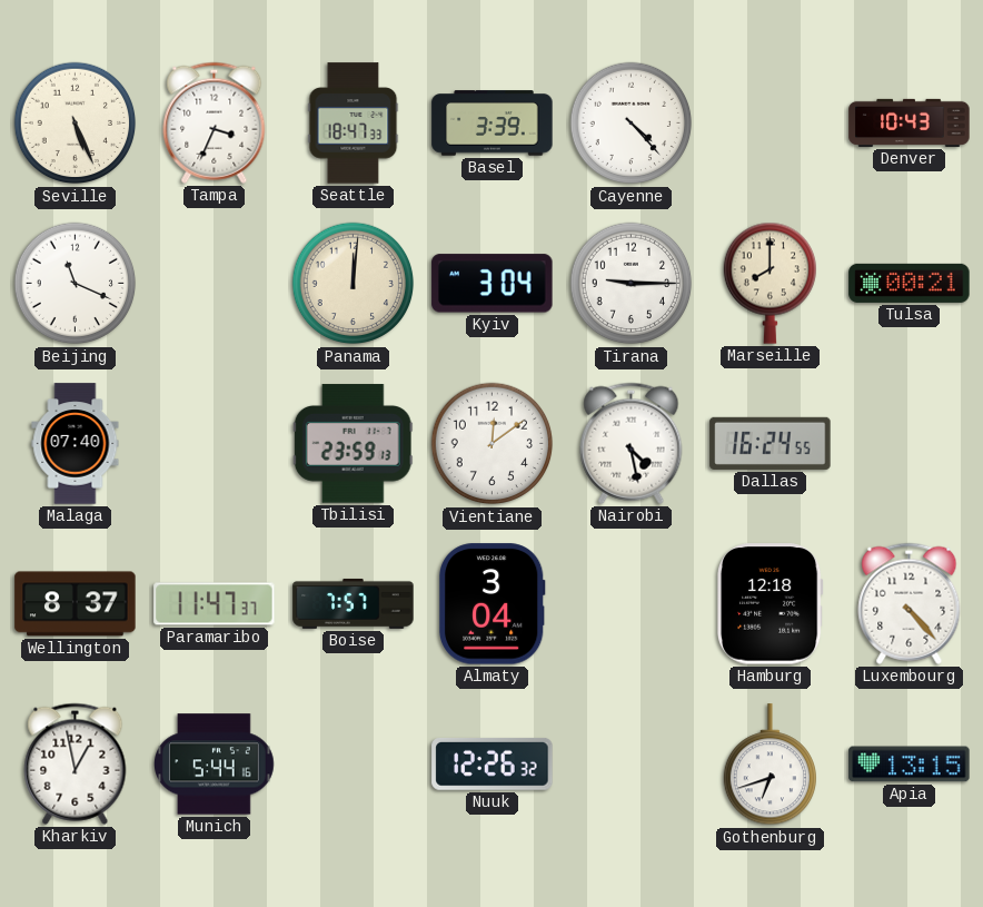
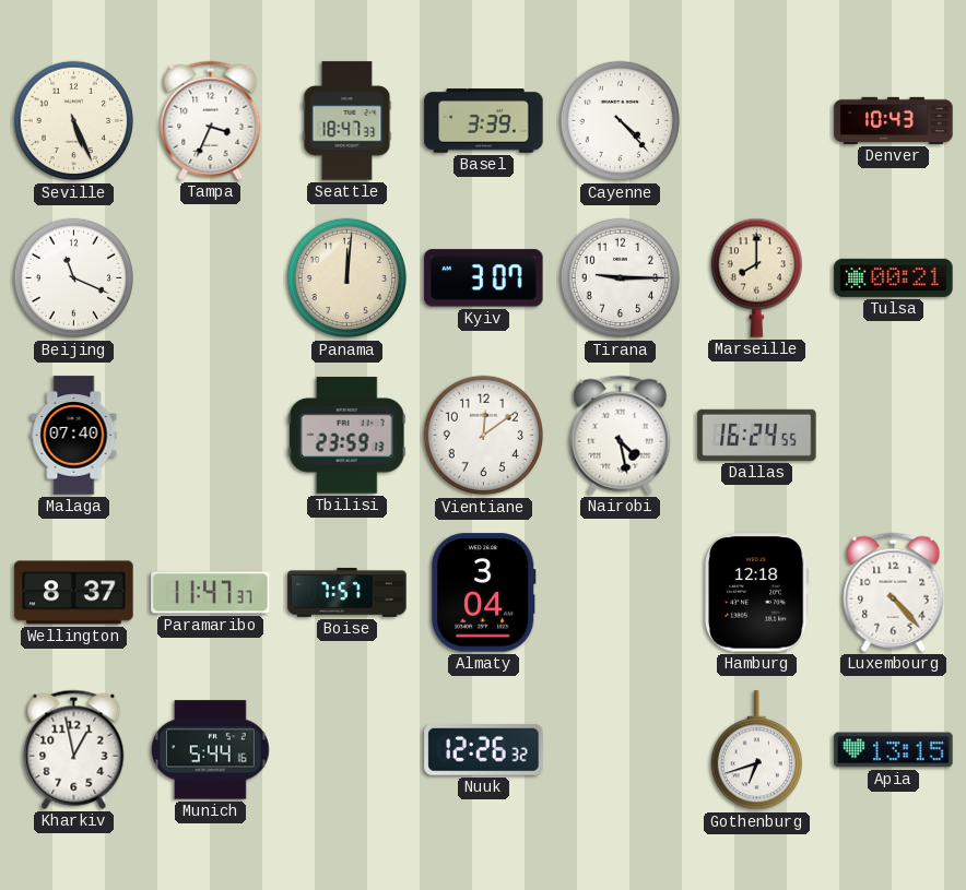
Kyiv: 3:04 -> 3:07
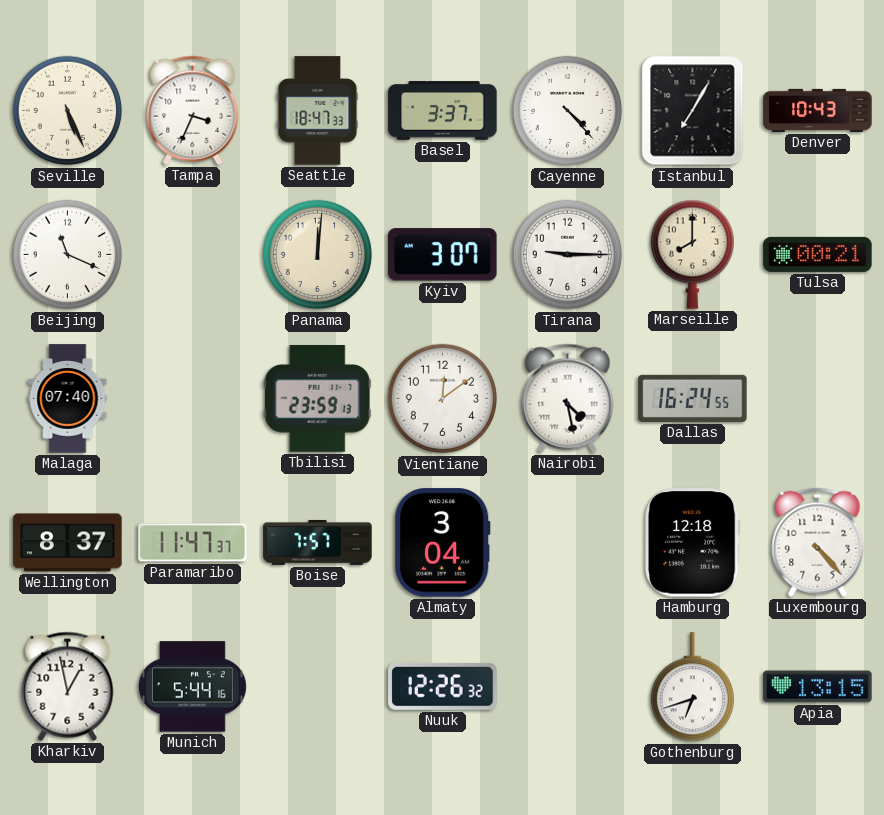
Basel: 3:39 -> 3:37
Istanbul: none -> 7:05
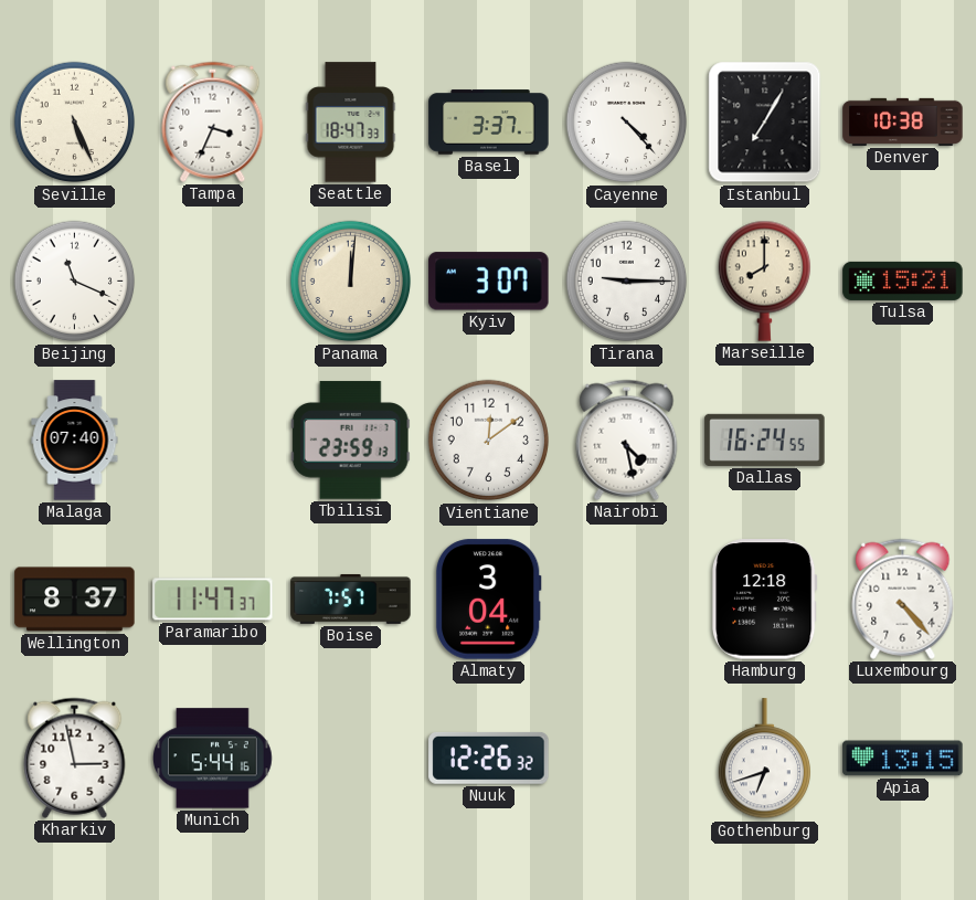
Denver: 10:43 -> 10:38
Tulsa: 00:21 -> 15:21
Kharkiv: 12:58 -> 2:58
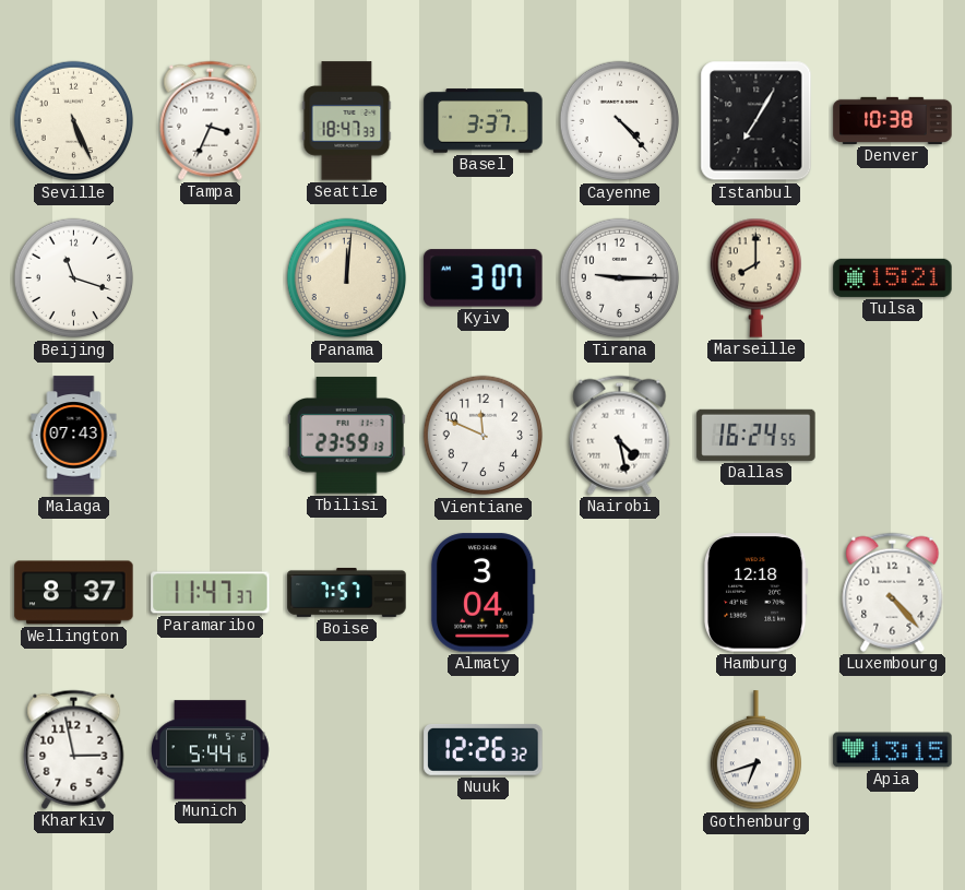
Beijing: 11:19 -> 11:18
Malaga: 07:40 -> 07:43
Vientiane: 12:09 -> 11:49
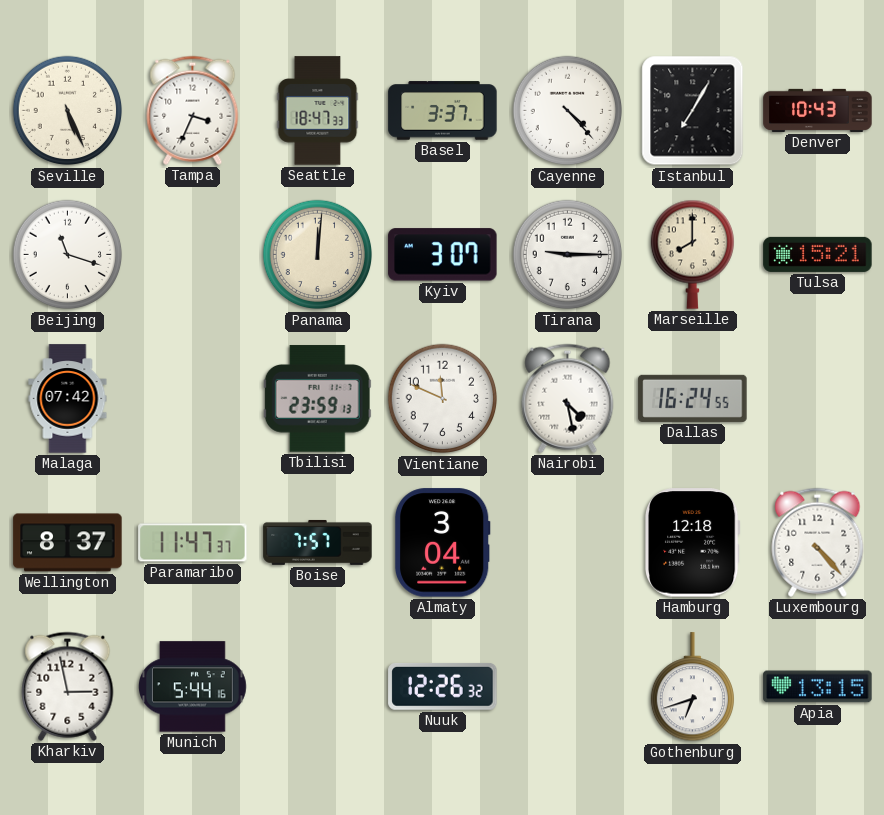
Denver: 10:38 -> 10:43
Malaga: 07:43 -> 07:42
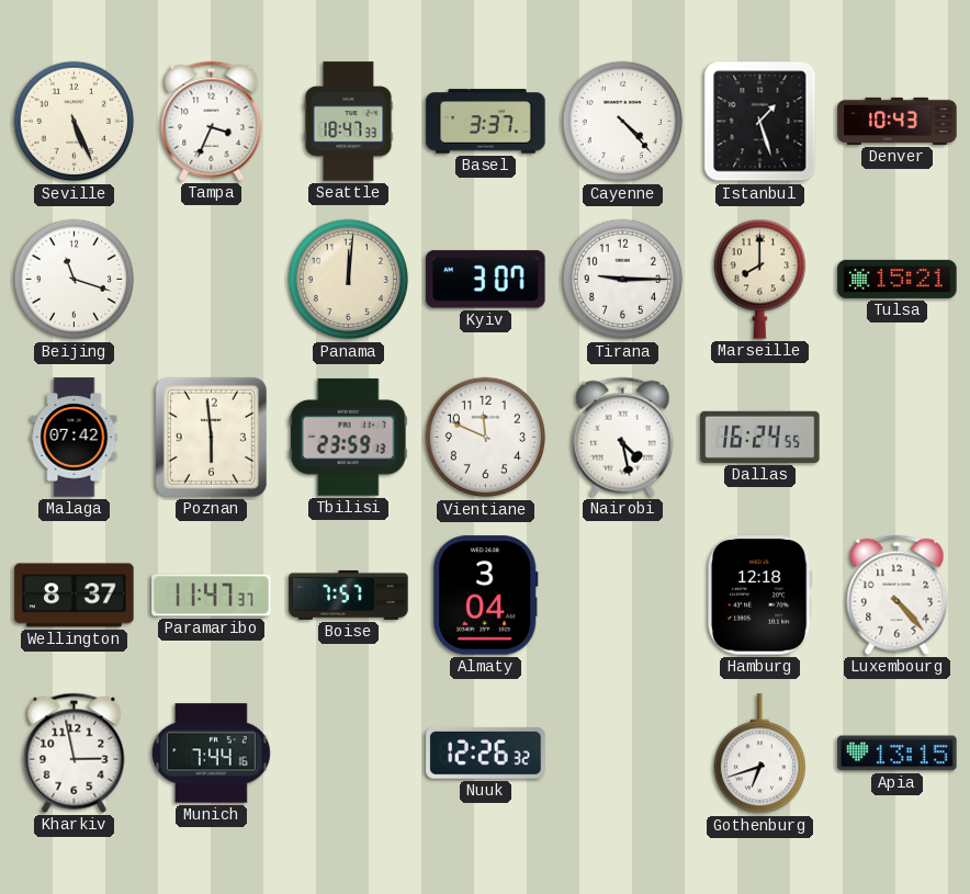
Istanbul: 7:05 -> 1:27
Poznan: none -> 5:59
Munich: 5:44 -> 7:44
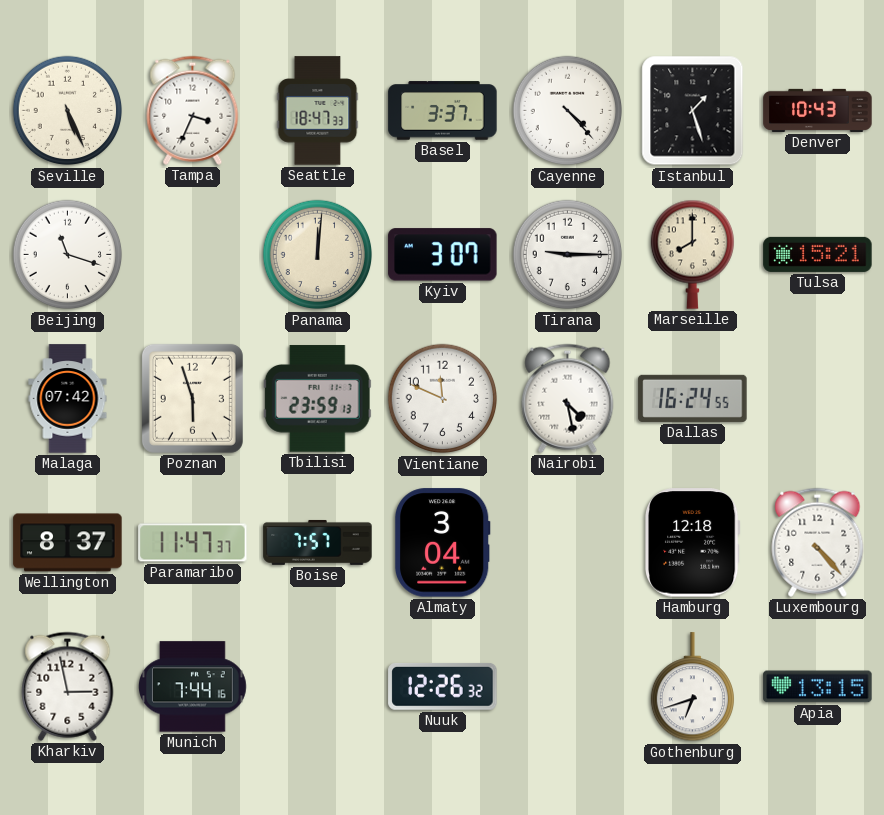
Poznan: 5:59 -> 5:57
